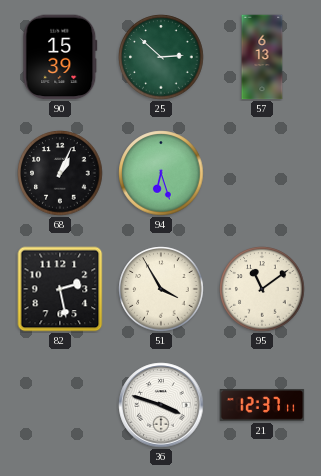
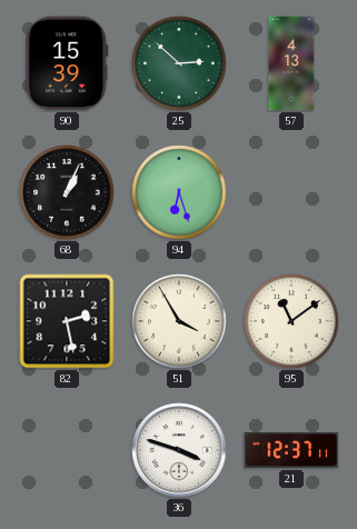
57: 6:13 -> 4:13
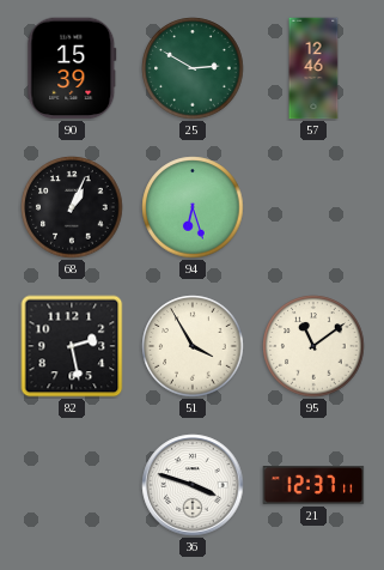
25: 2:52 -> 2:50
57: 4:13 -> 12:46
